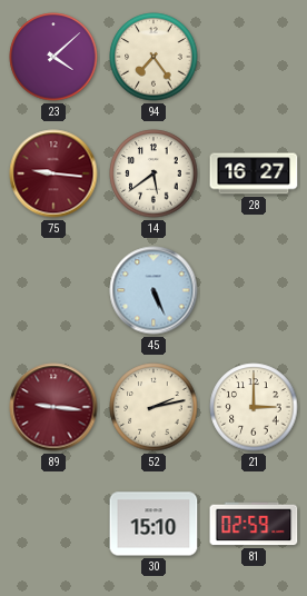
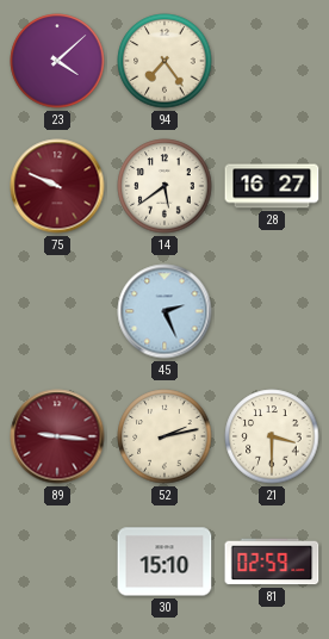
75: 9:16 -> 9:49
45: 5:26 -> 2:26
21: 3:00 -> 3:30
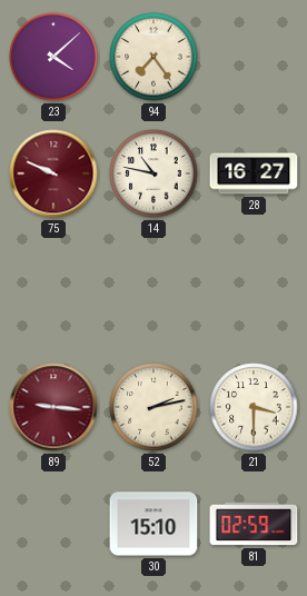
14: 5:39 -> 10:47
45: 2:26 -> none
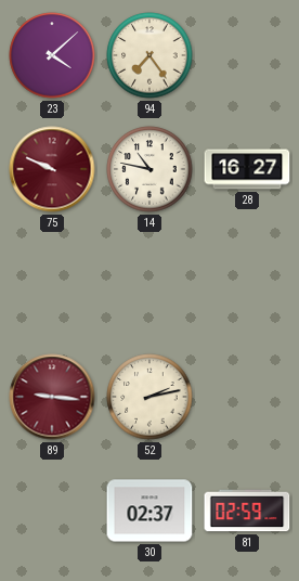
21: 3:30 -> none
30: 15:10 -> 02:37
